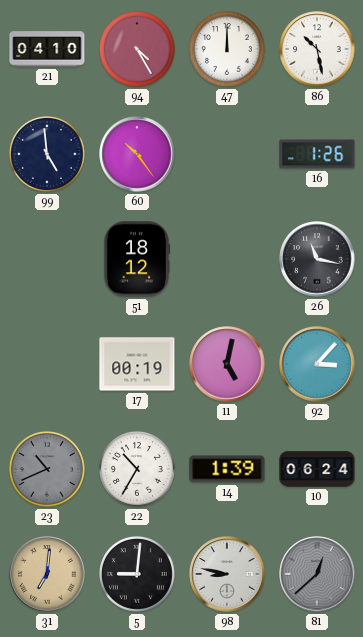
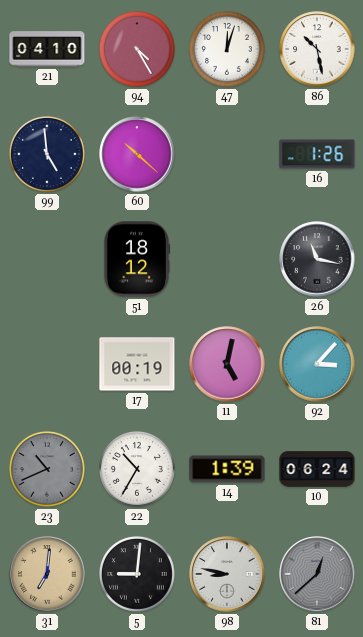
47: 12:00 -> 12:03
60: 10:24 -> 10:22
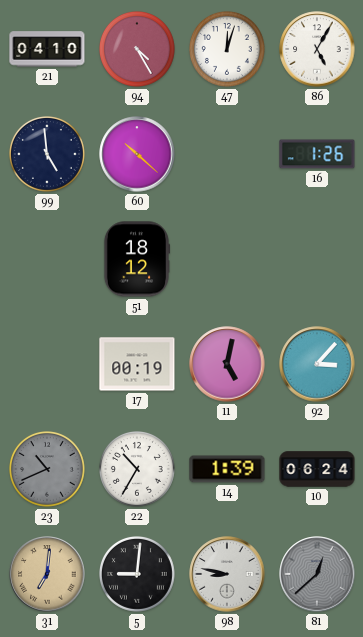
86: 10:28 -> 5:05
26: 11:17 -> none
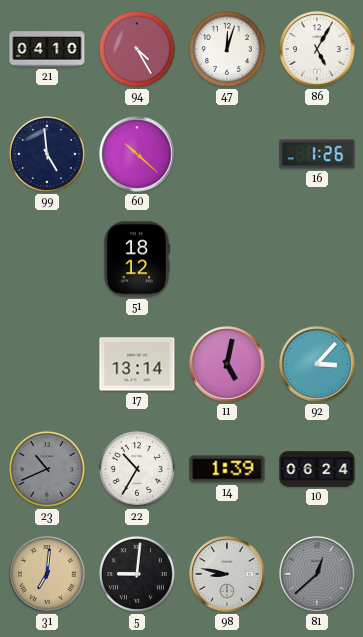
17: 00:19 -> 13:14
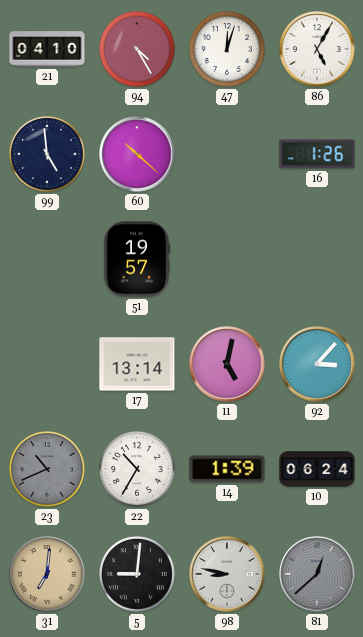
51: 18:12 -> 19:57
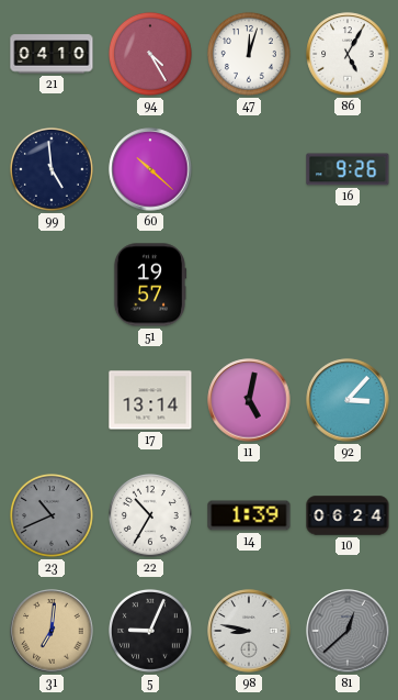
16: 1:26 -> 9:26
5: 9:01 -> 9:04
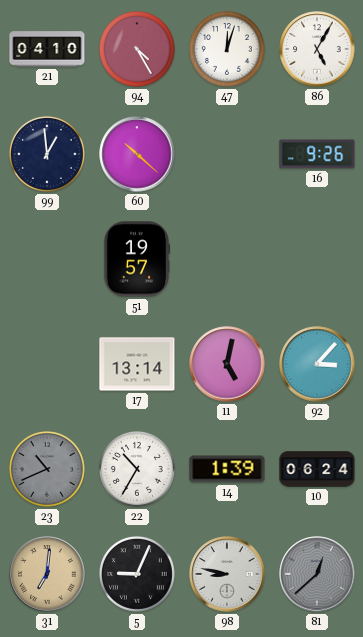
99: 4:59 -> 12:59
